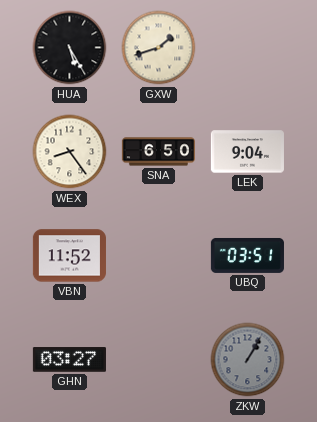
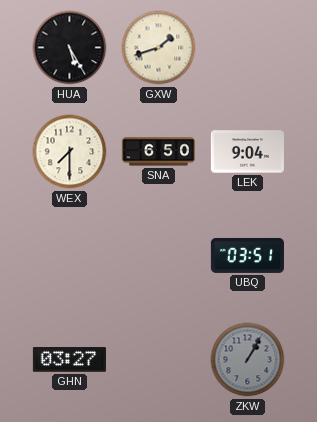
WEX: 8:24 -> 7:30
VBN: 11:52 -> none
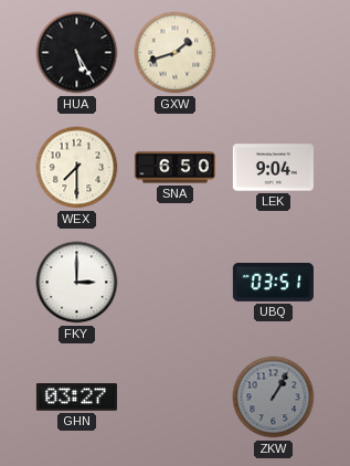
FKY: none -> 3:00
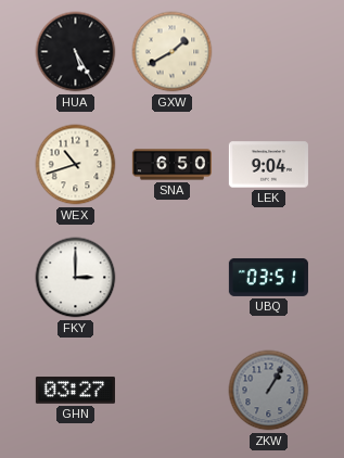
GXW: 1:42 -> 1:40
WEX: 7:30 -> 10:42
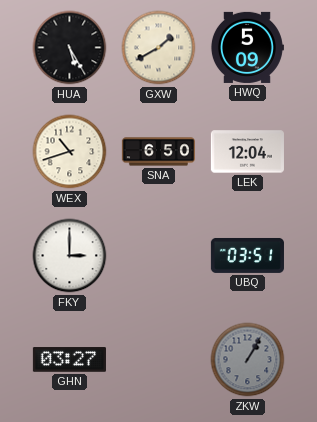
HWQ: none -> 5:09
LEK: 9:04 -> 12:04
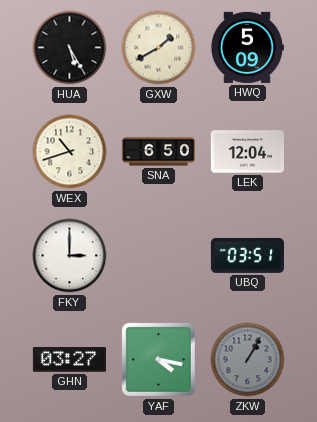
YAF: none -> 4:17
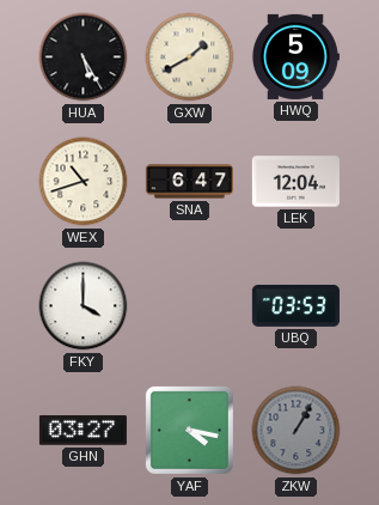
SNA: 6:50 -> 6:47
FKY: 3:00 -> 4:00
UBQ: 03:51 -> 03:53
